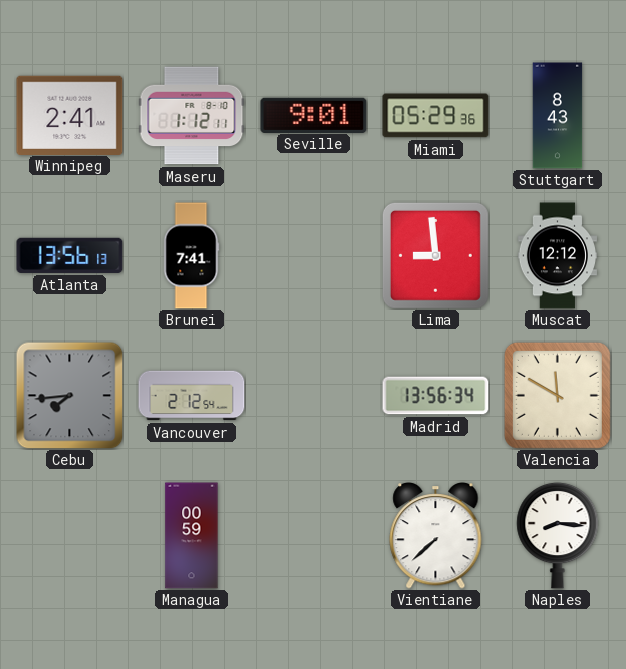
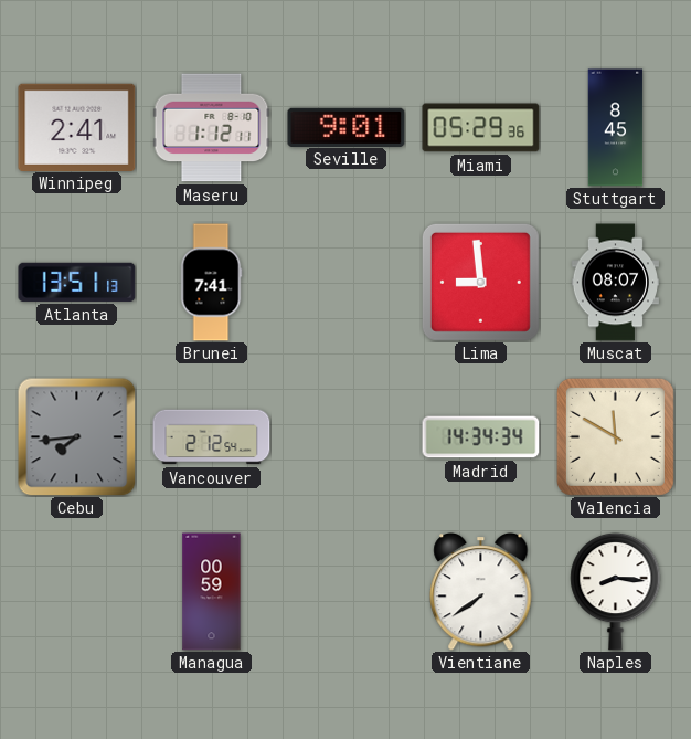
Stuttgart: 8:43 -> 8:45
Atlanta: 13:56 -> 13:51
Muscat: 12:12 -> 08:07
Madrid: 13:56 -> 14:34
Vientiane: 7:38 -> 7:39
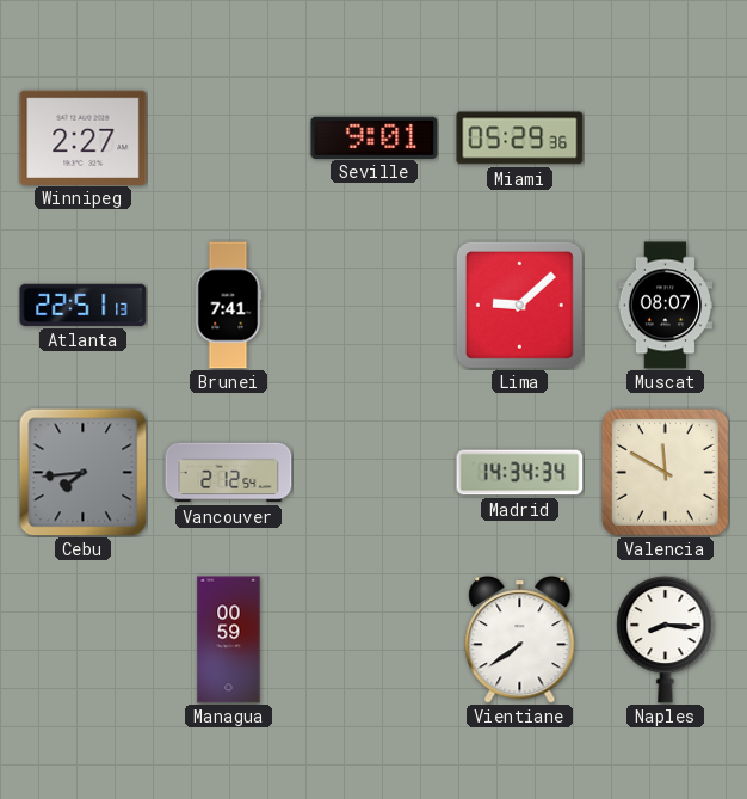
Winnipeg: 2:41 -> 2:27
Maseru: 1:12 -> none
Stuttgart: 8:45 -> none
Atlanta: 13:51 -> 22:51
Lima: 8:59 -> 9:08
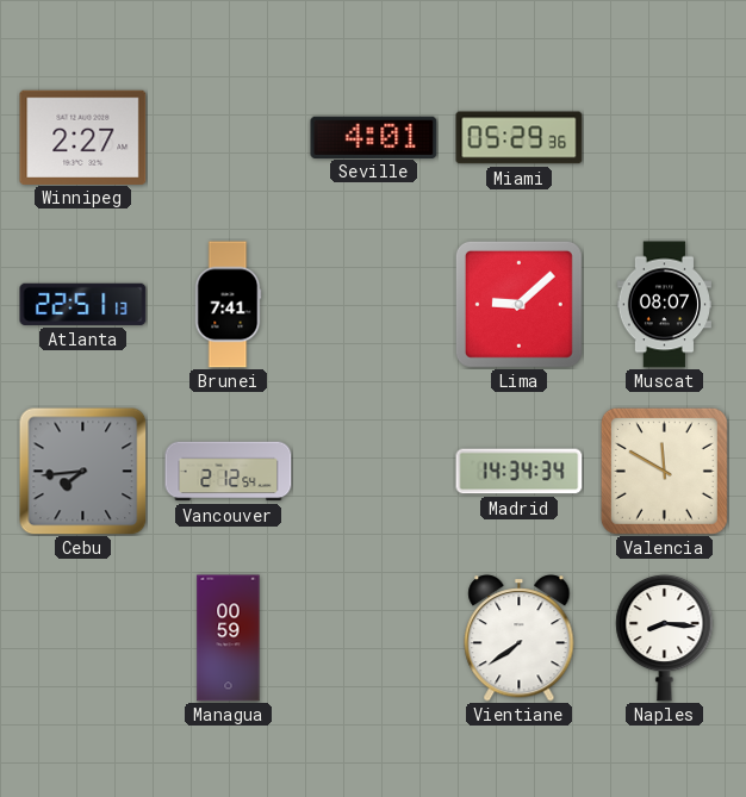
Seville: 9:01 -> 4:01
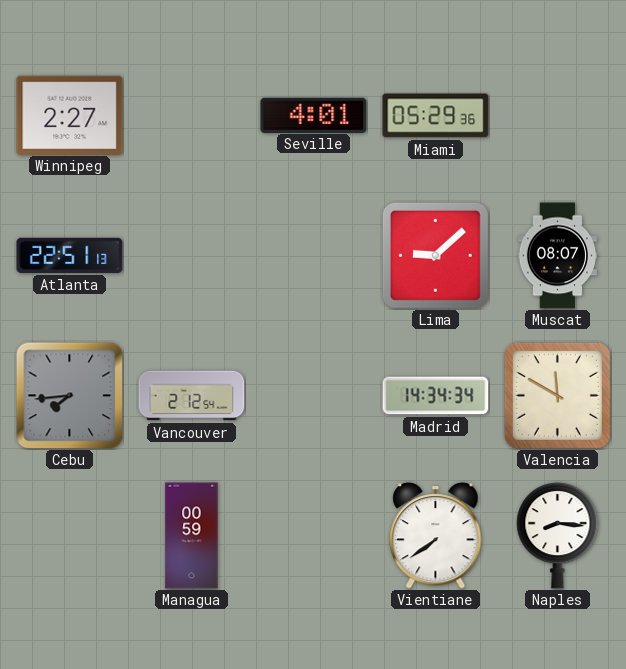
Brunei: 7:41 -> none
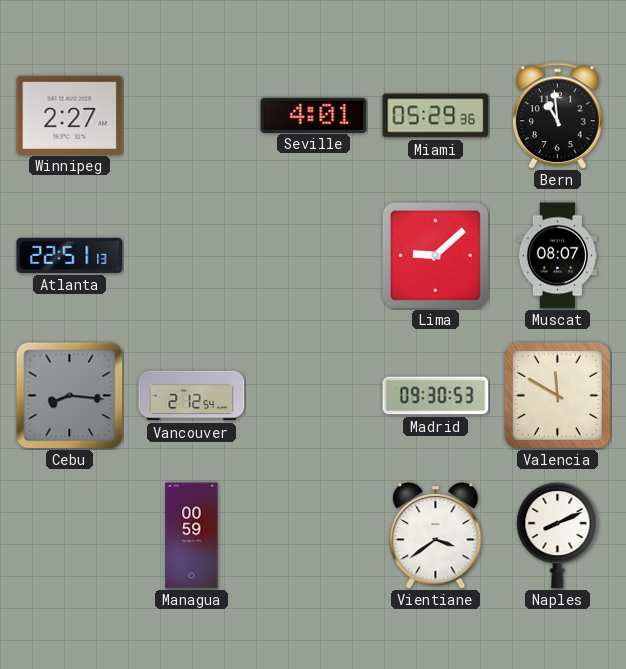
Bern: none -> 10:59
Cebu: 7:44 -> 8:16
Madrid: 14:34 -> 09:30
Vientiane: 7:39 -> 3:39
Naples: 8:16 -> 8:11
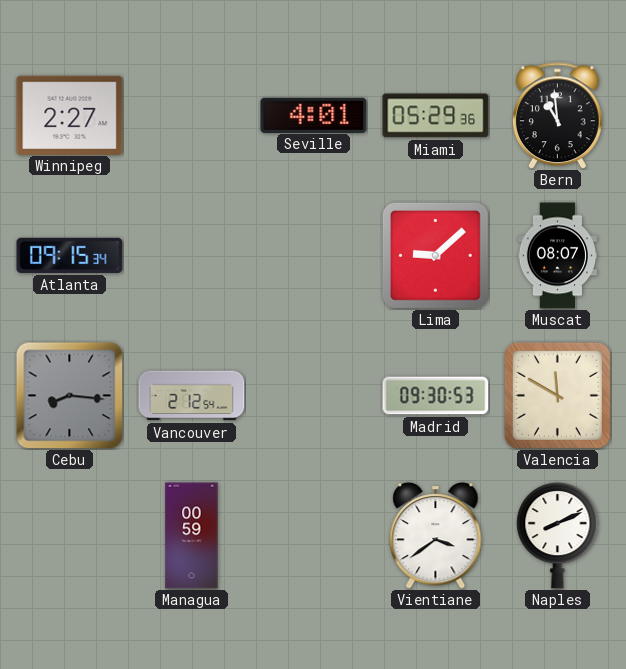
Atlanta: 22:51 -> 09:15
